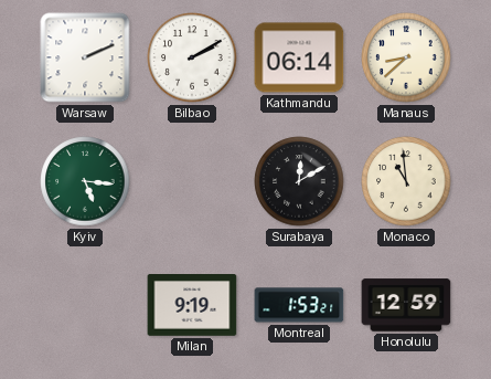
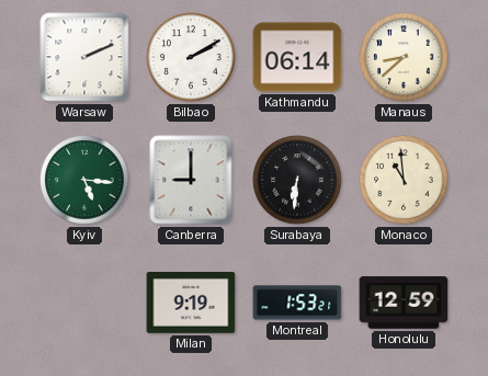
Canberra: none -> 9:00
Surabaya: 12:10 -> 6:31
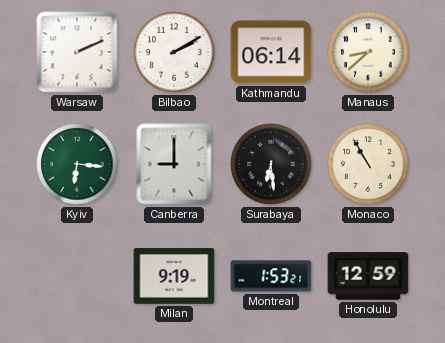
Kyiv: 5:16 -> 6:16
Surabaya: 6:31 -> 6:29
Monaco: 10:59 -> 10:55
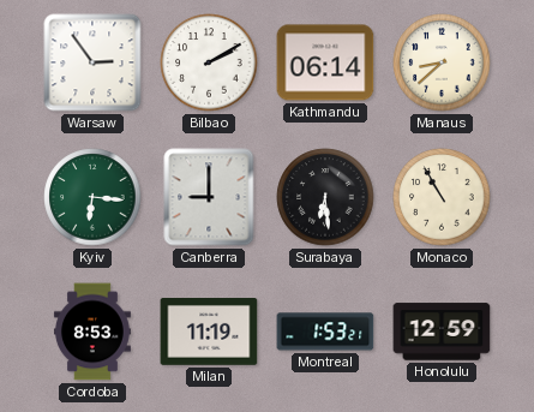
Warsaw: 2:11 -> 2:54
Cordoba: none -> 8:53
Milan: 9:19 -> 11:19
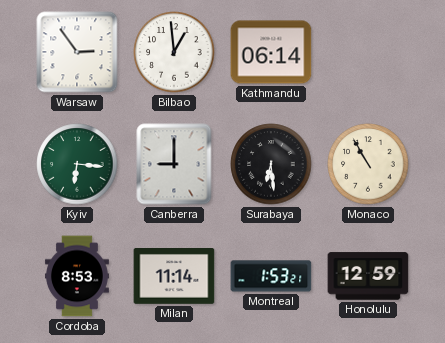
Bilbao: 2:10 -> 12:59
Manaus: 8:38 -> none
Milan: 11:19 -> 11:14
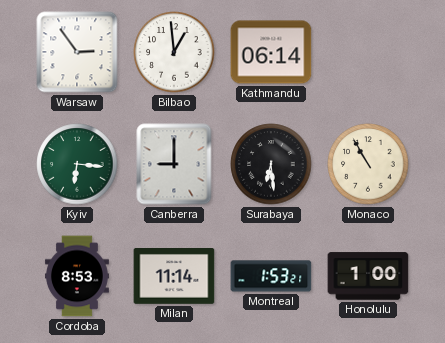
Honolulu: 12:59 -> 1:00
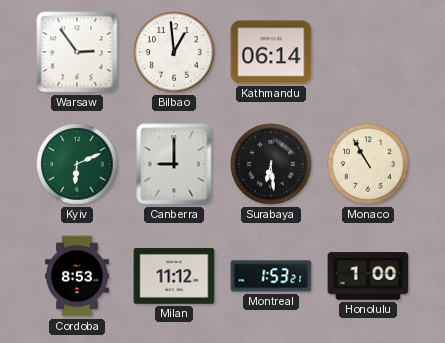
Kyiv: 6:16 -> 6:11
Milan: 11:14 -> 11:12
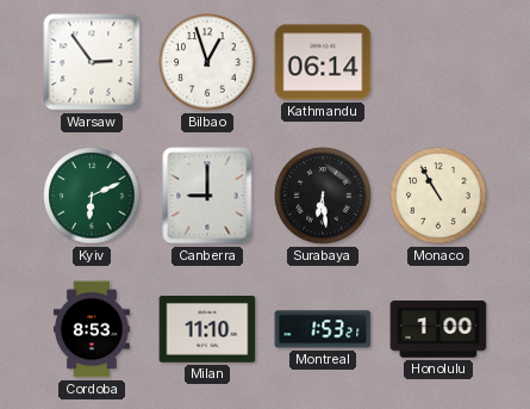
Bilbao: 12:59 -> 12:57
Milan: 11:12 -> 11:10
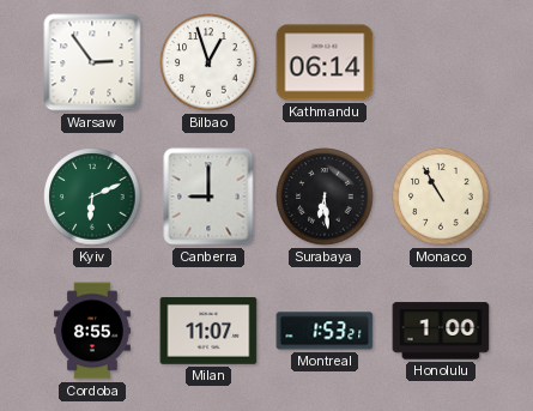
Cordoba: 8:53 -> 8:55
Milan: 11:10 -> 11:07
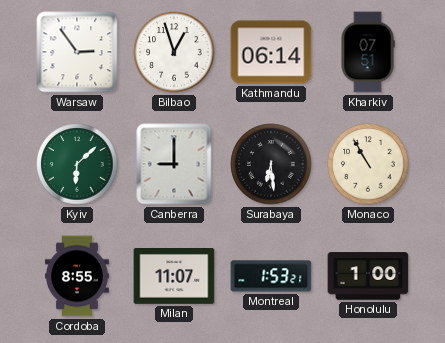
Kharkiv: none -> 07:51
Kyiv: 6:11 -> 6:08
